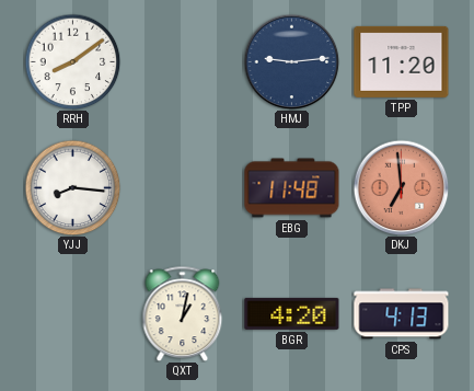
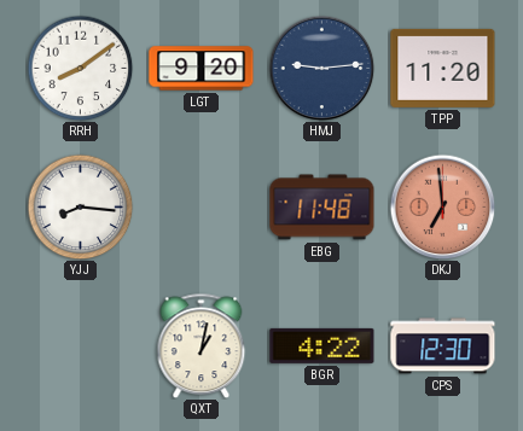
LGT: none -> 9:20
BGR: 4:20 -> 4:22
CPS: 4:13 -> 12:30
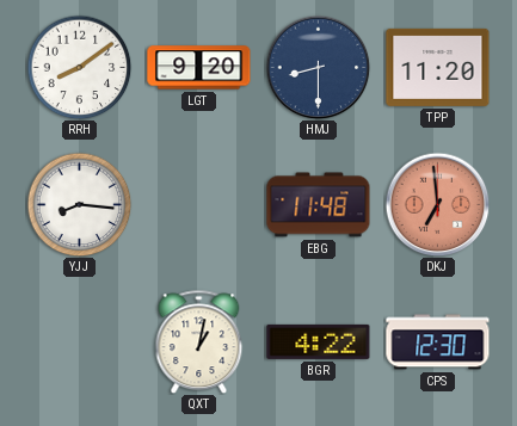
HMJ: 9:14 -> 8:30
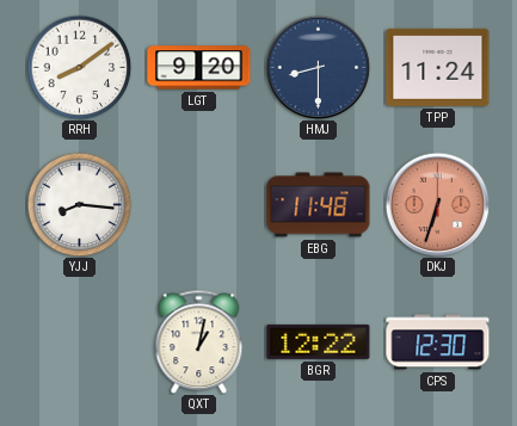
TPP: 11:20 -> 11:24
DKJ: 6:59 -> 6:33
BGR: 4:22 -> 12:22
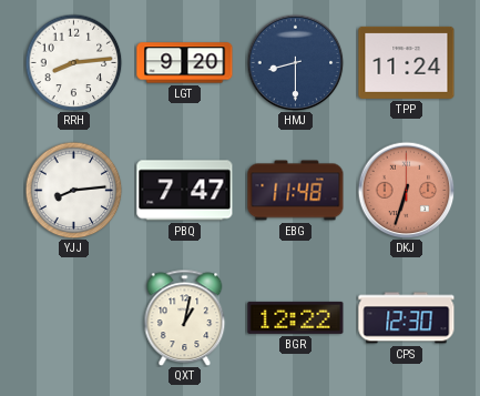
RRH: 8:09 -> 8:14
YJJ: 8:16 -> 8:14
PBQ: none -> 7:47
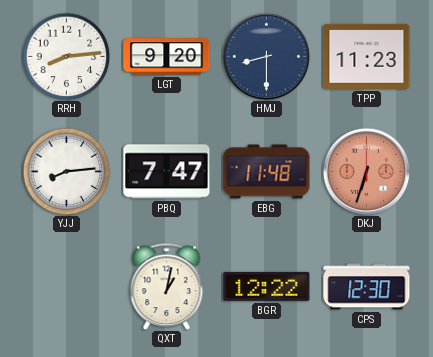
TPP: 11:24 -> 11:23
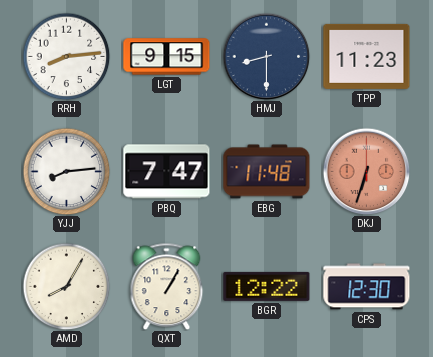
LGT: 9:20 -> 9:15
AMD: none -> 8:05
QXT: 1:02 -> 1:05
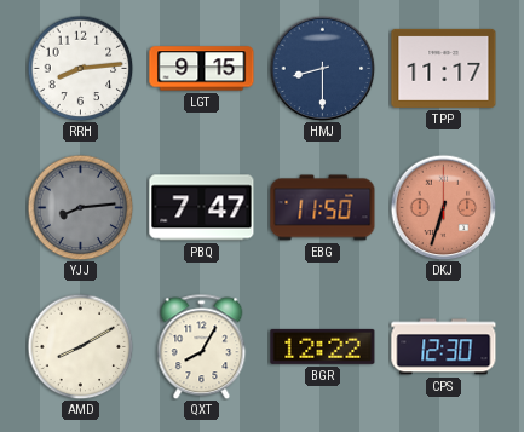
TPP: 11:23 -> 11:17
YJJ dial: white -> grey
EBG: 11:48 -> 11:50
AMD: 8:05 -> 8:10
QXT: 1:05 -> 8:05
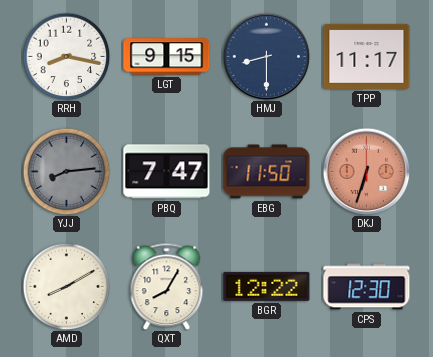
RRH: 8:14 -> 8:17
